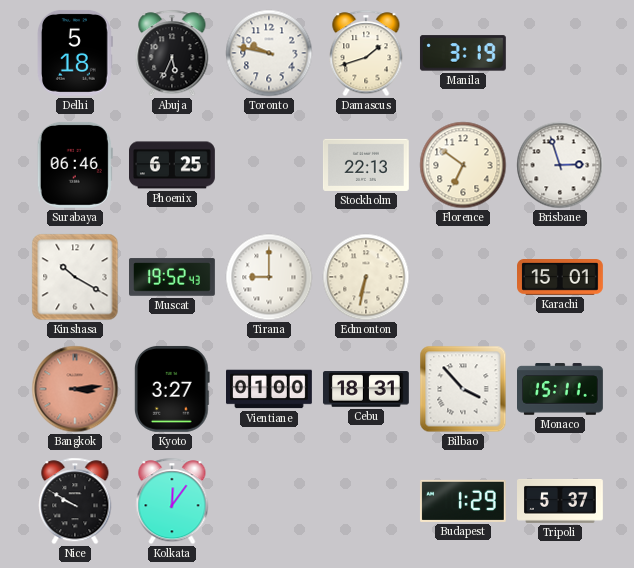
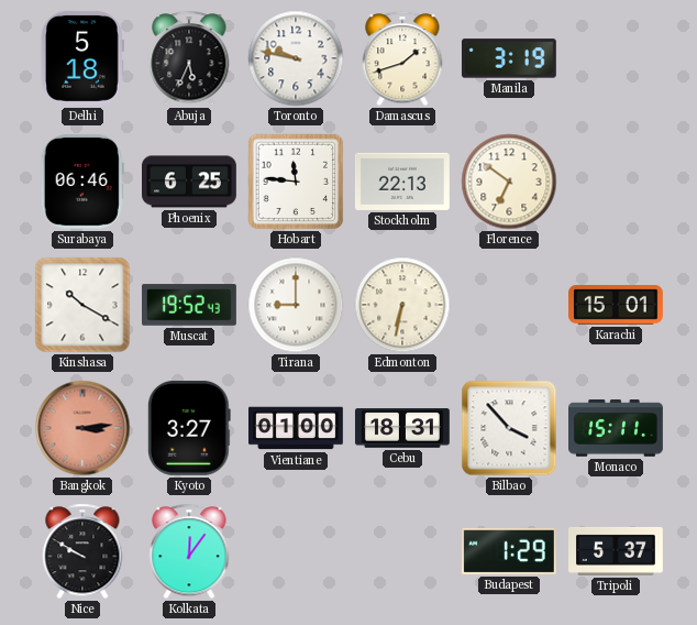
Hobart: none -> 11:46
Brisbane: 2:57 -> none
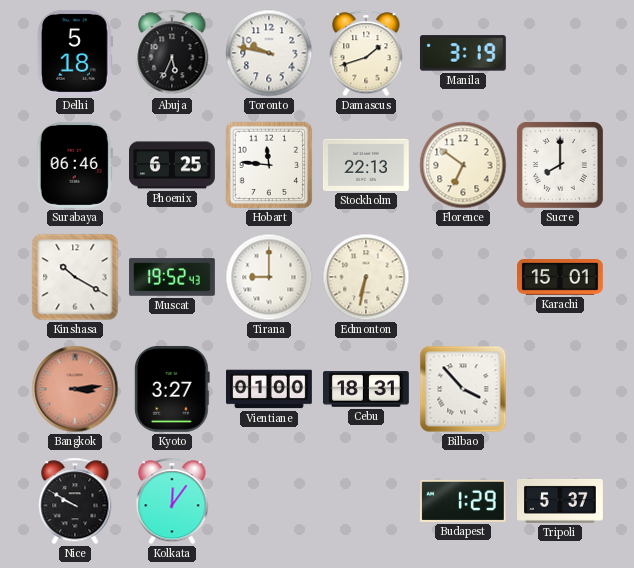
Sucre: none -> 8:00
Monaco: 15:11 -> none
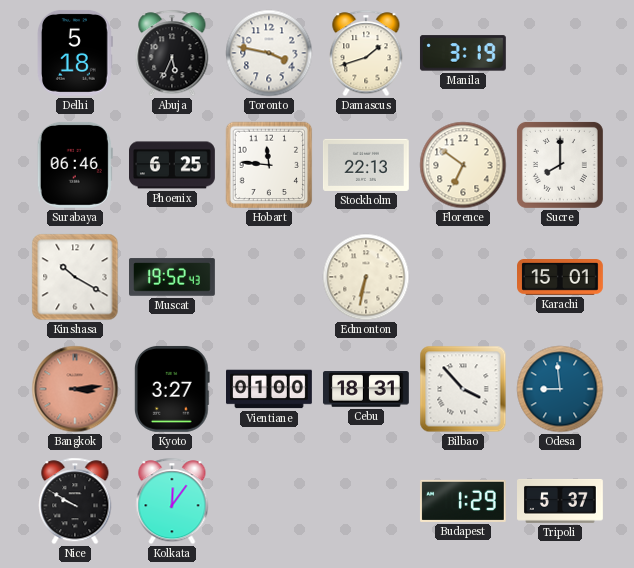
Toronto: 9:47 -> 3:47
Tirana: 9:00 -> none
Odesa: none -> 8:59
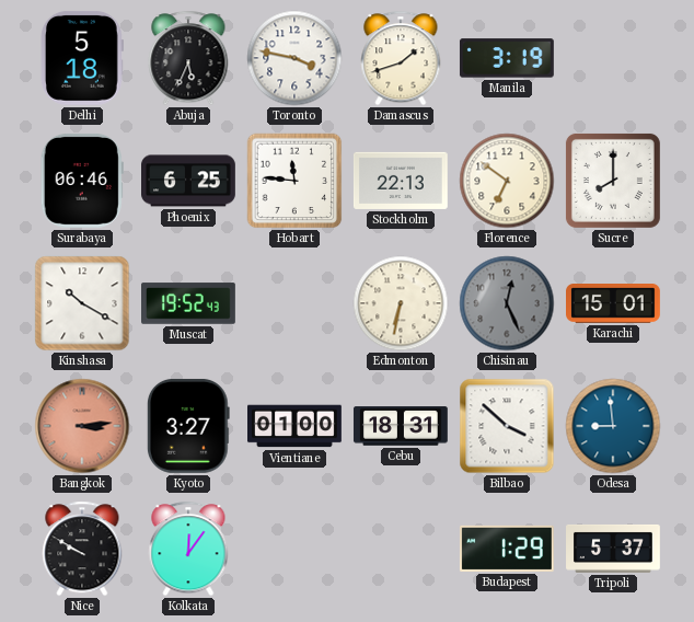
Chisinau: none -> 12:26
Bilbao: 3:53 -> 3:52
